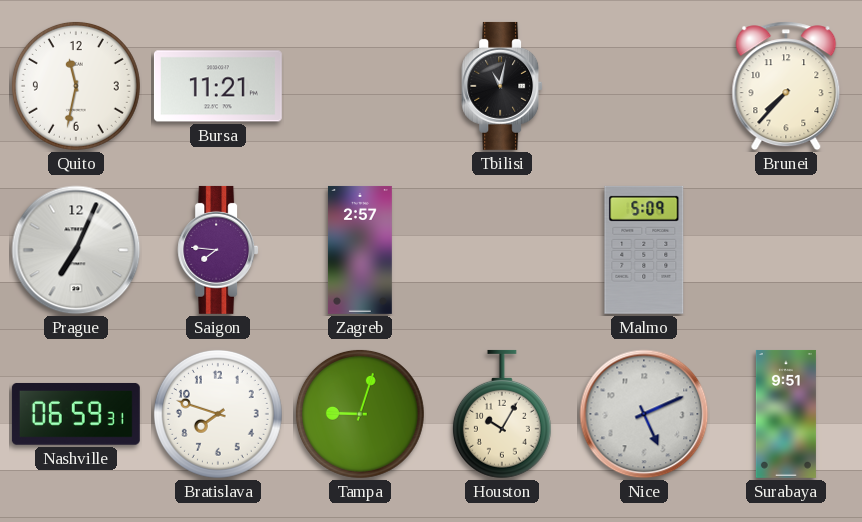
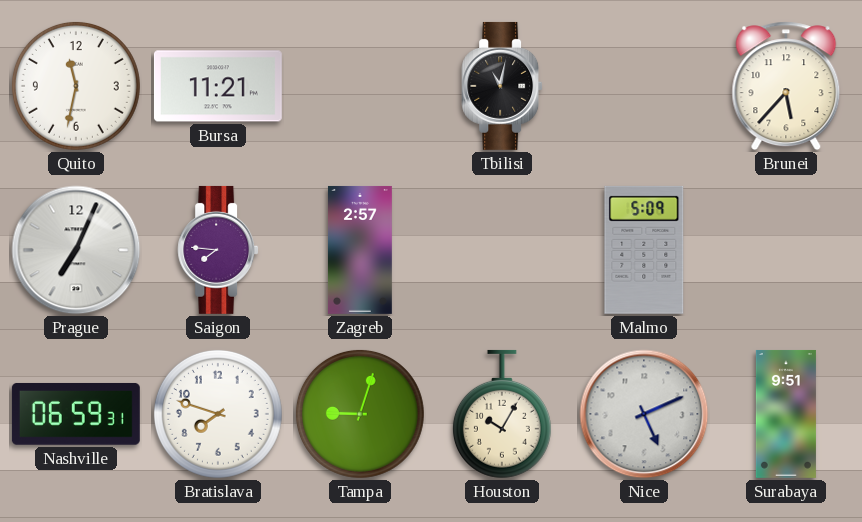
Brunei: 7:37 -> 5:37
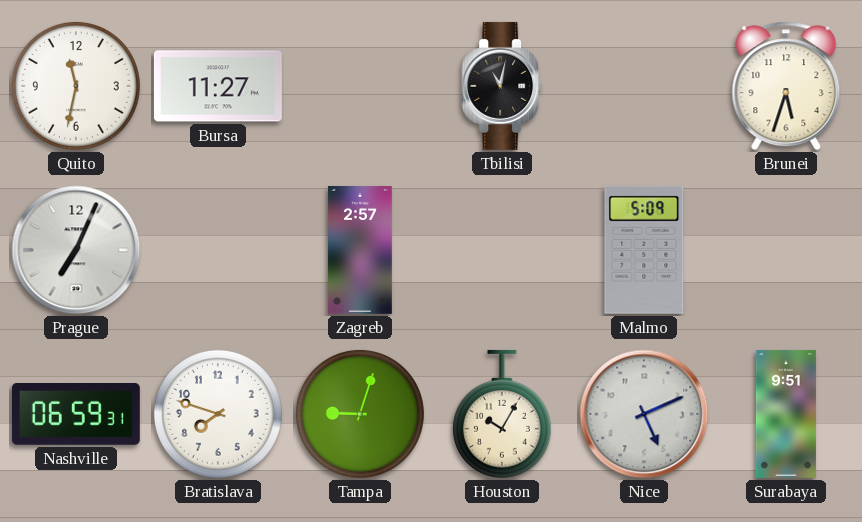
Bursa: 11:21 -> 11:27
Brunei: 5:37 -> 5:33
Saigon: 7:46 -> none
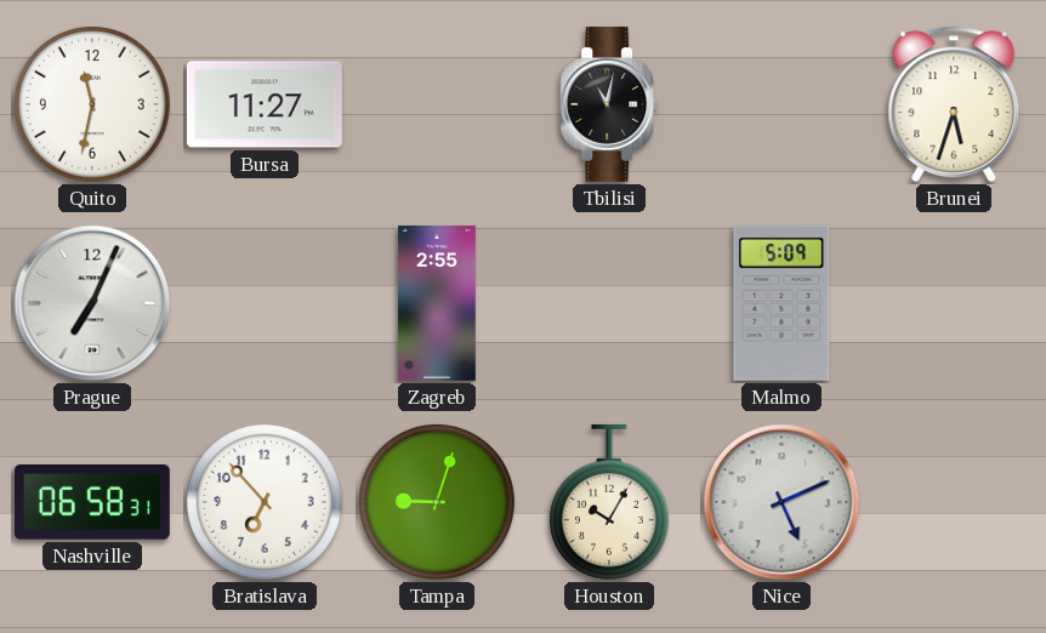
Zagreb: 2:57 -> 2:55
Nashville: 06:59 -> 06:58
Bratislava: 7:48 -> 6:53
Surabaya: 9:51 -> none
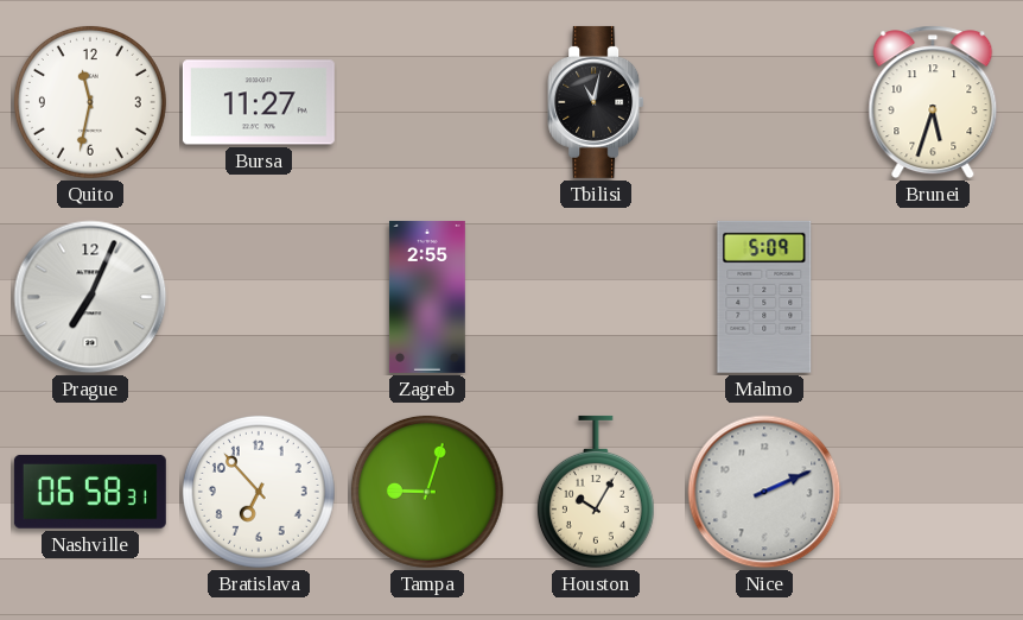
Nice: 5:11 -> 2:11
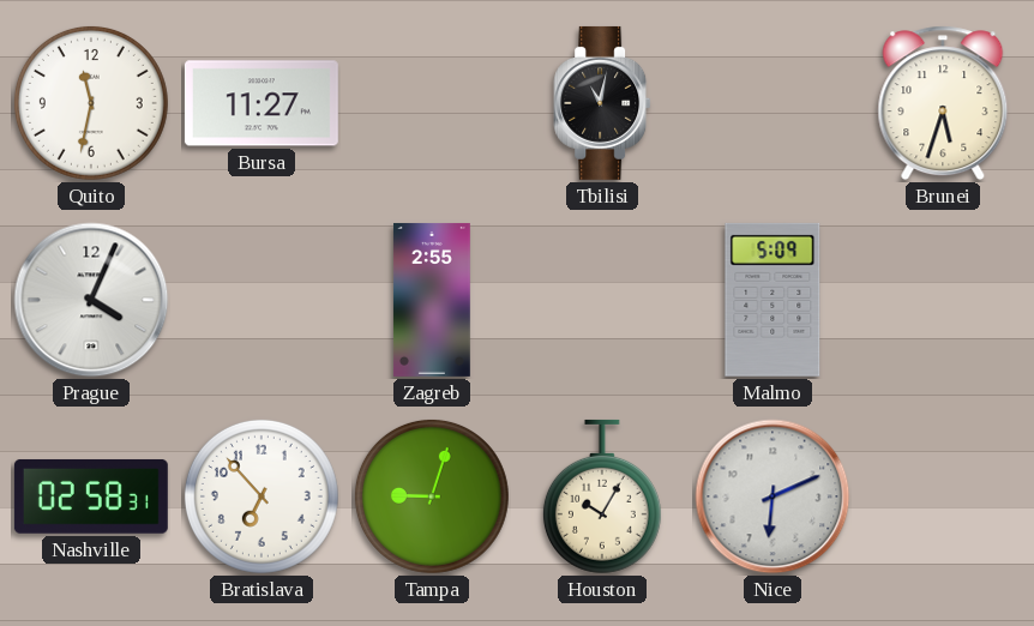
Prague: 7:04 -> 4:04
Nashville: 06:58 -> 02:58
Nice: 2:11 -> 6:11
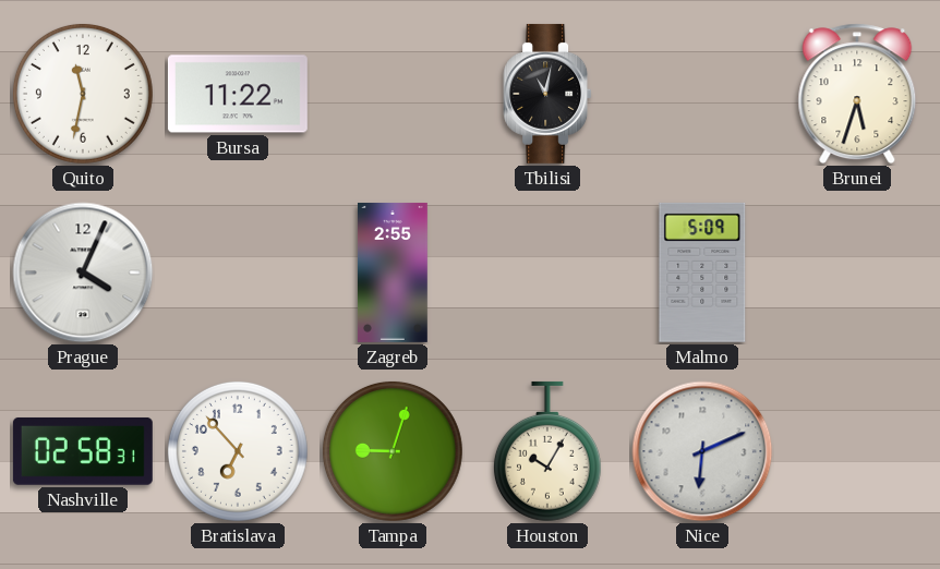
Bursa: 11:27 -> 11:22
